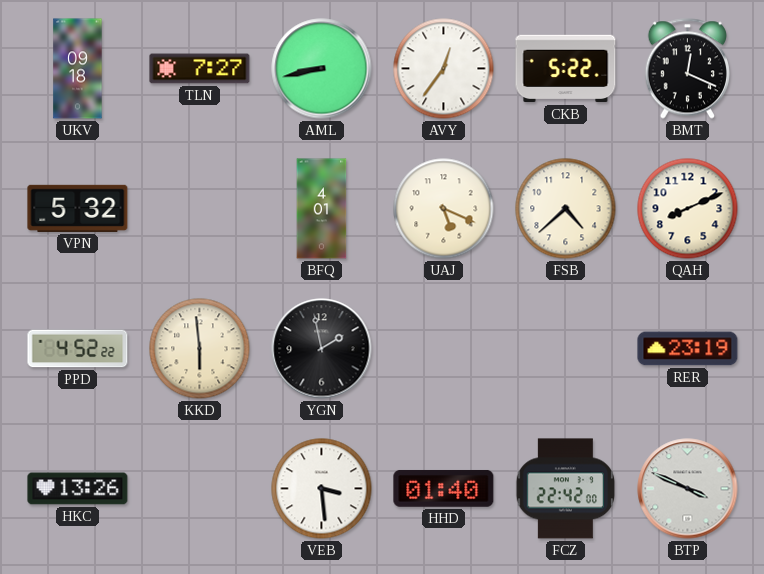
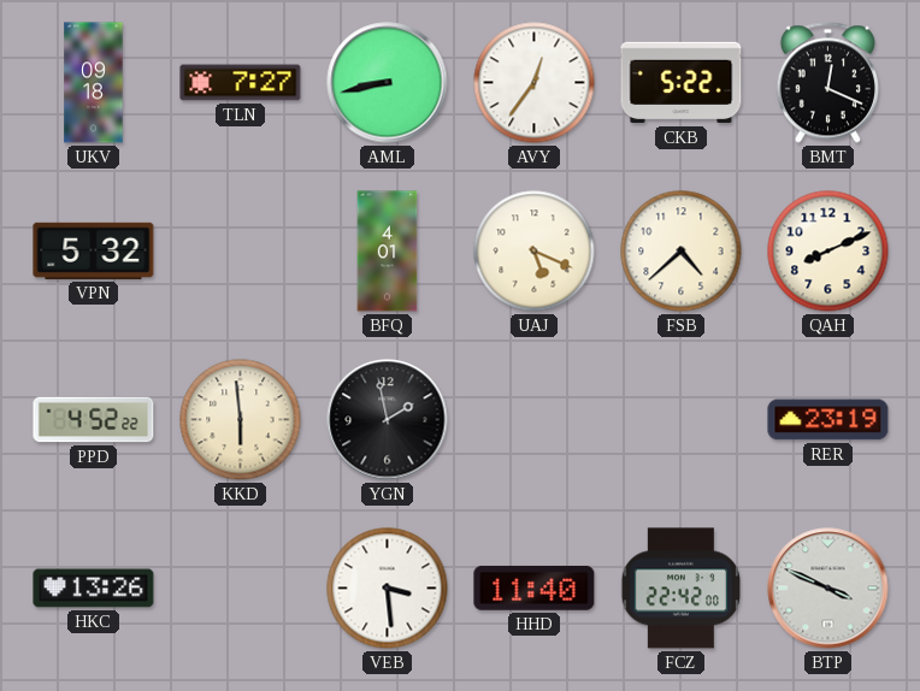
HHD: 01:40 -> 11:40
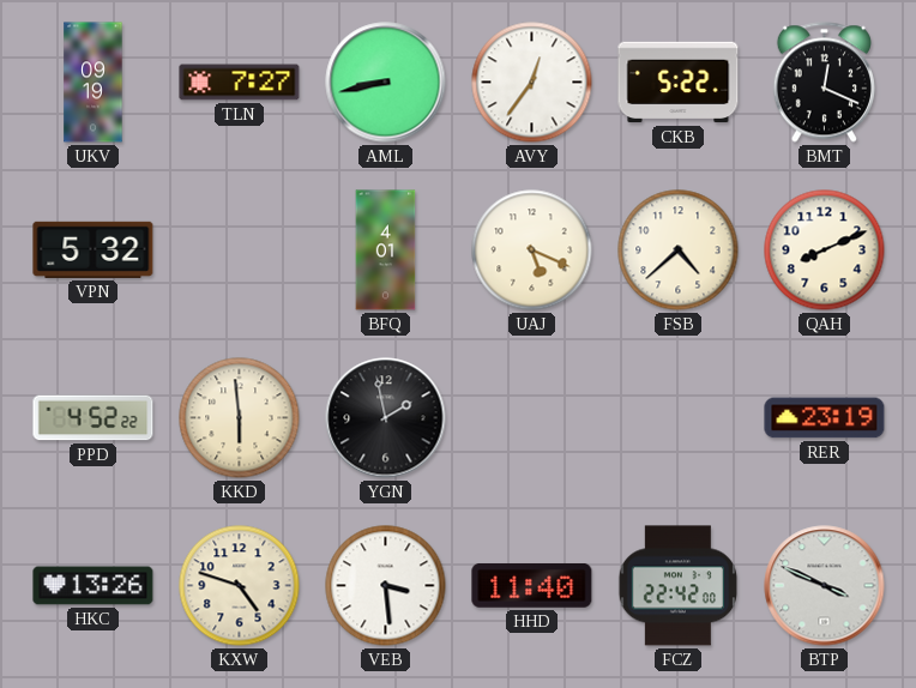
UKV: 09:18 -> 09:19
KXW: none -> 4:48
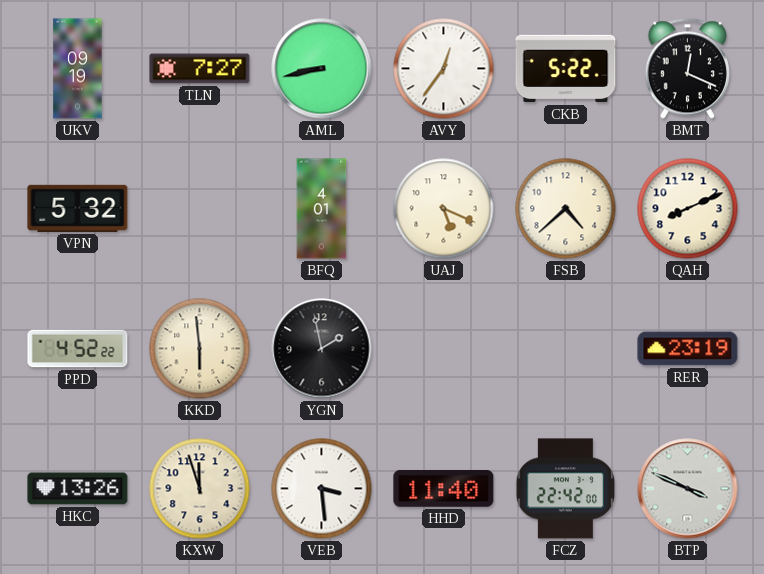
KXW: 4:48 -> 11:57
